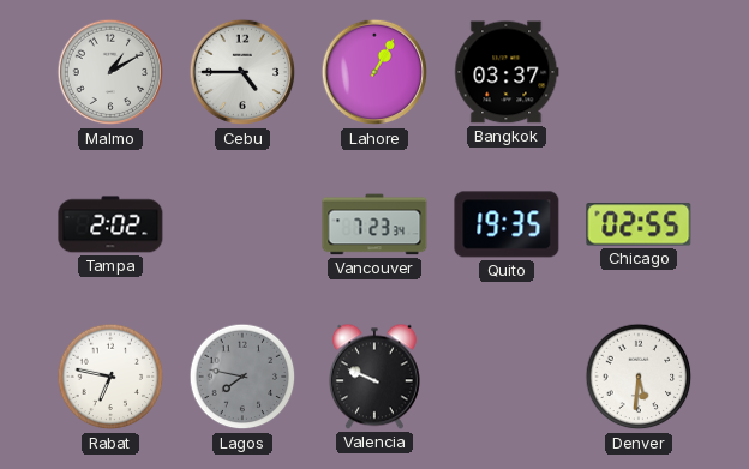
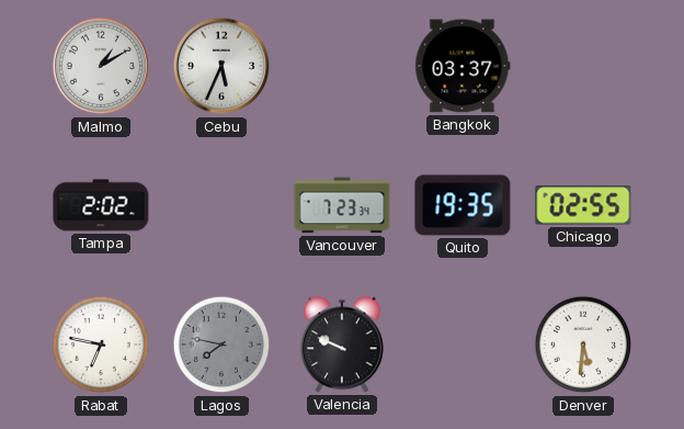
Cebu: 4:45 -> 5:34
Lahore: 1:05 -> none
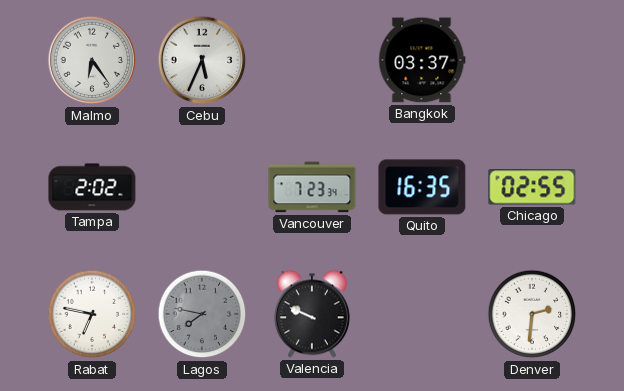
Malmo: 1:10 -> 6:24
Quito: 19:35 -> 16:35
Denver: 5:31 -> 2:31
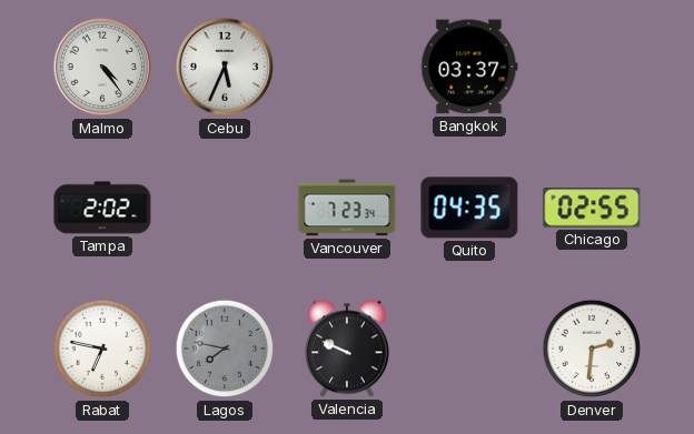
Malmo: 6:24 -> 4:24
Quito: 16:35 -> 04:35
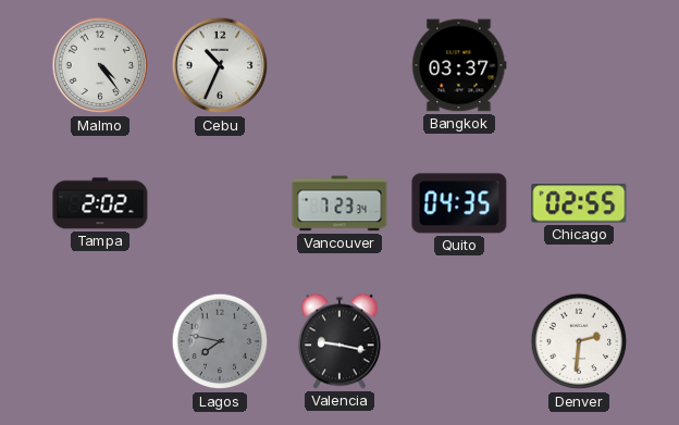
Cebu: 5:34 -> 10:34
Rabat: 6:47 -> none
Valencia: 9:49 -> 9:17
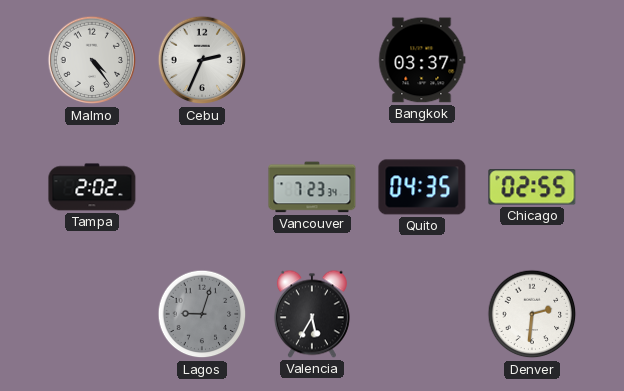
Cebu: 10:34 -> 2:34
Lagos: 7:47 -> 9:03
Valencia: 9:17 -> 5:35
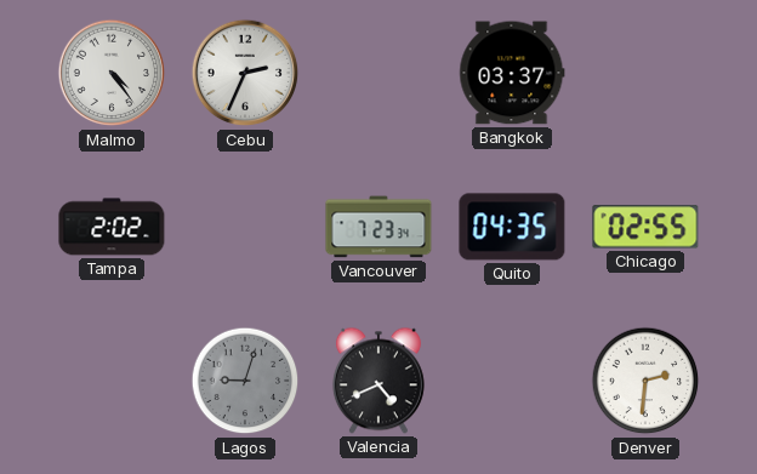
Valencia: 5:35 -> 4:41
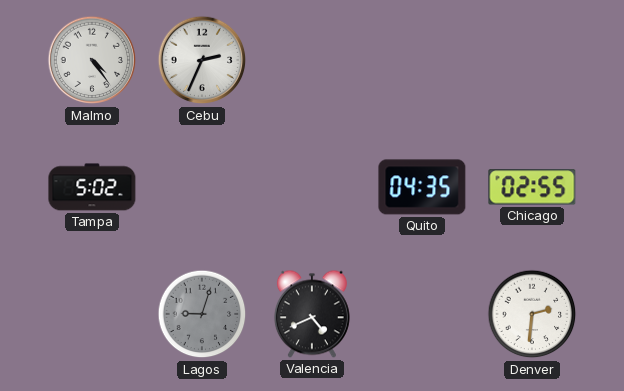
Bangkok: 03:37 -> none
Tampa: 2:02 -> 5:02
Vancouver: 7:23 -> none
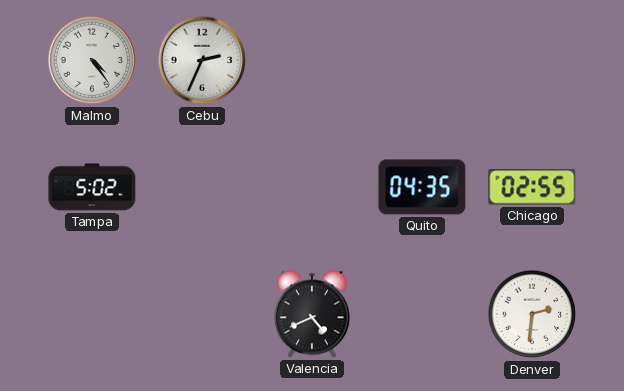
Lagos: 9:03 -> none
